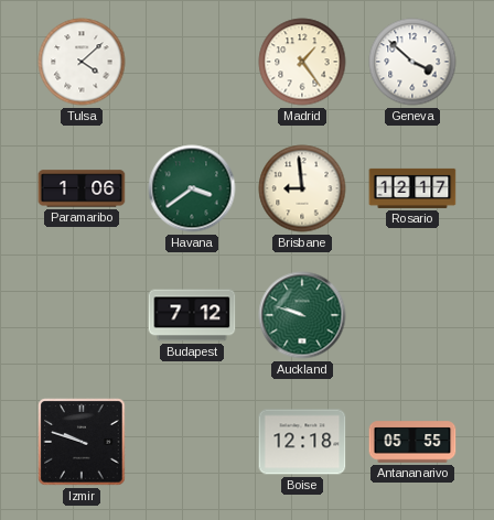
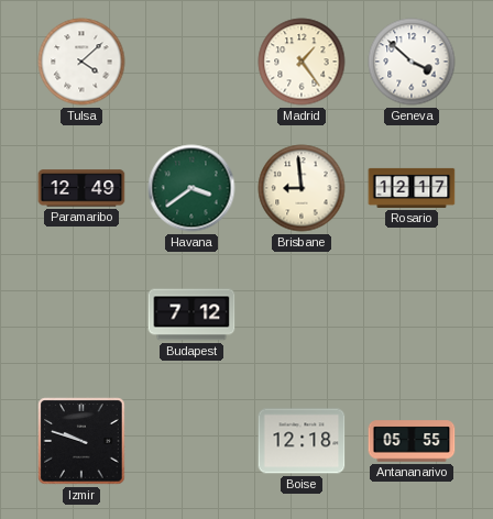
Paramaribo: 1:06 -> 12:49
Auckland: 9:48 -> none
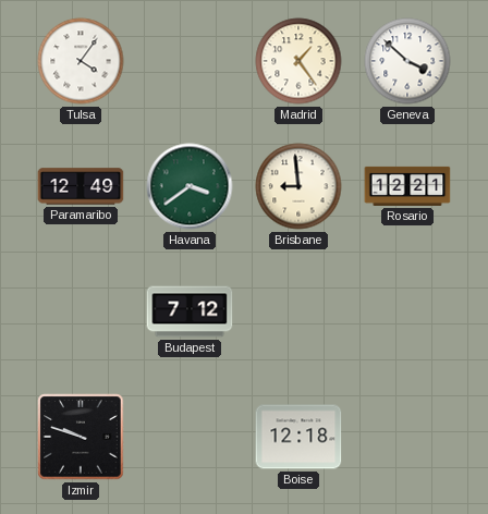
Tulsa: 4:08 -> 4:06
Rosario: 12:17 -> 12:21
Antananarivo: 05:55 -> none
